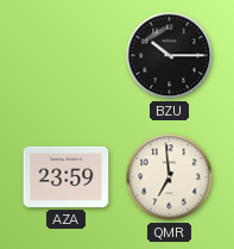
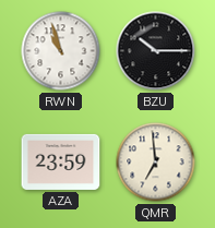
RWN: none -> 10:57
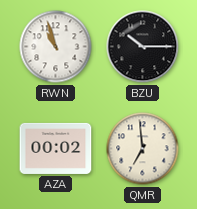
AZA: 23:59 -> 00:02
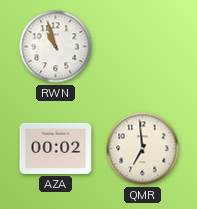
BZU: 10:15 -> none
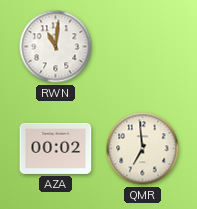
RWN: 10:57 -> 11:01
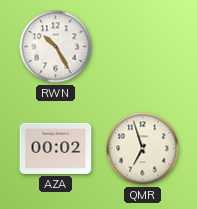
RWN: 11:01 -> 10:25
QMR: 6:59 -> 6:57
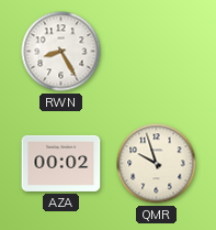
RWN: 10:25 -> 8:25
QMR: 6:57 -> 9:57
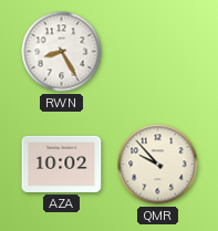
AZA: 00:02 -> 10:02
QMR: 9:57 -> 9:53
